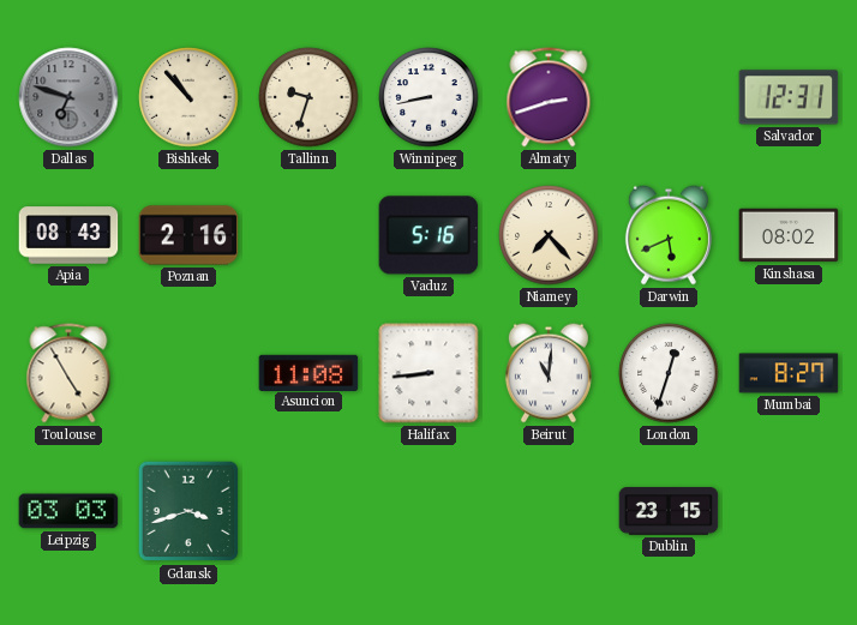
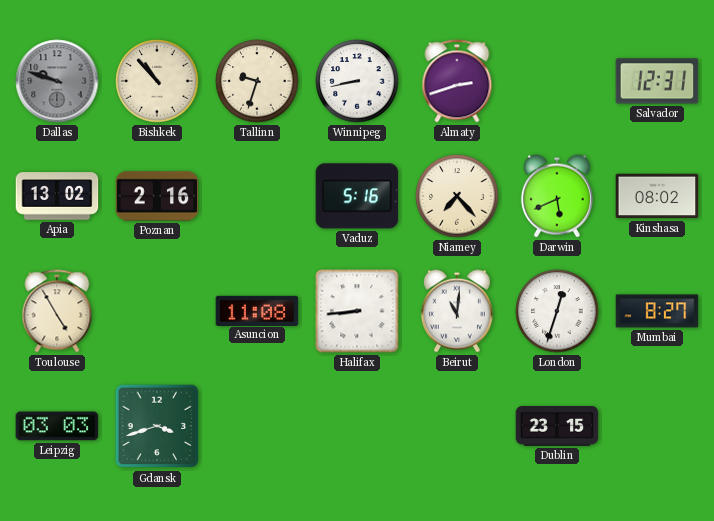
Dallas: 6:48 -> 9:48
Apia: 08:43 -> 13:02
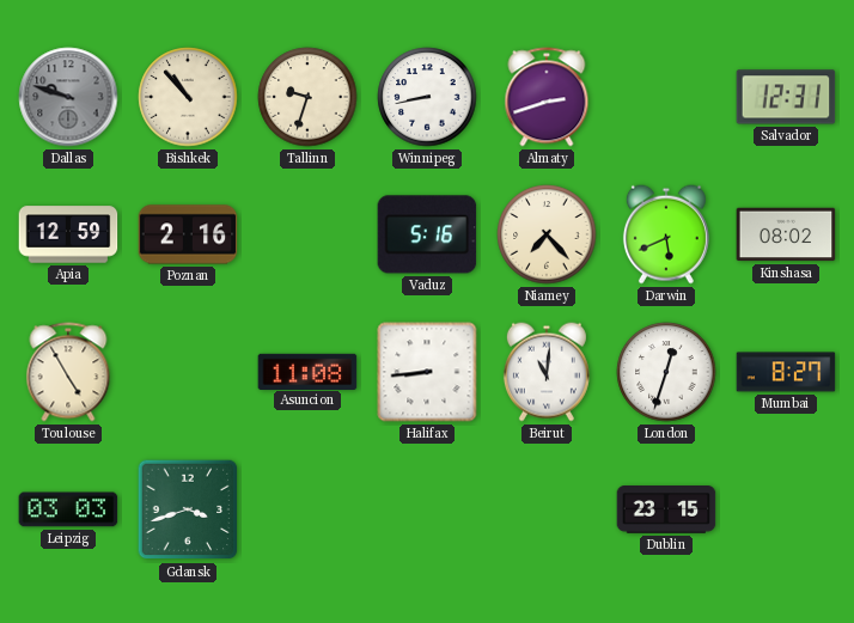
Apia: 13:02 -> 12:59
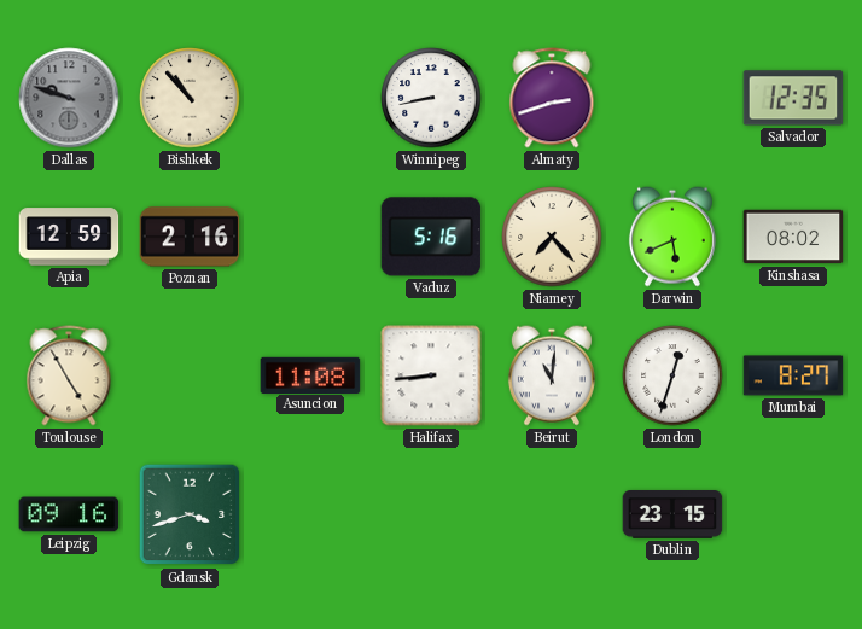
Tallinn: 9:33 -> none
Salvador: 12:31 -> 12:35
Leipzig: 03:03 -> 09:16
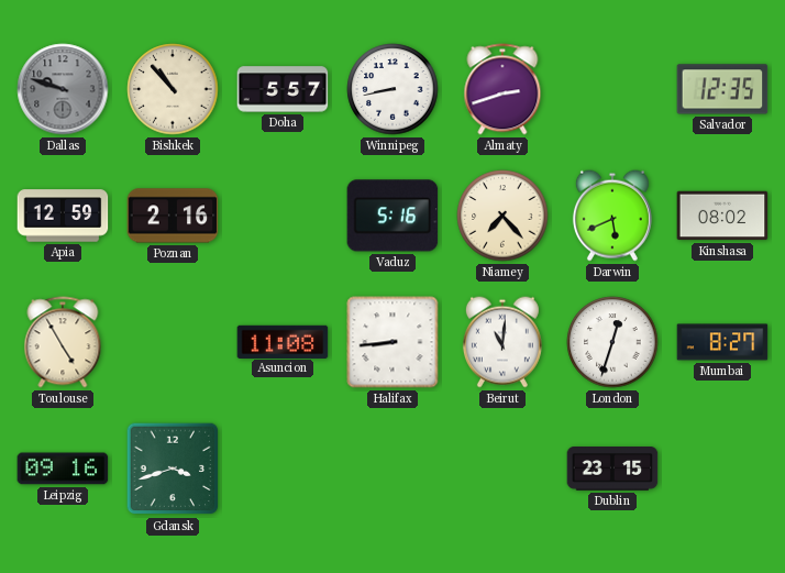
Doha: none -> 5:57
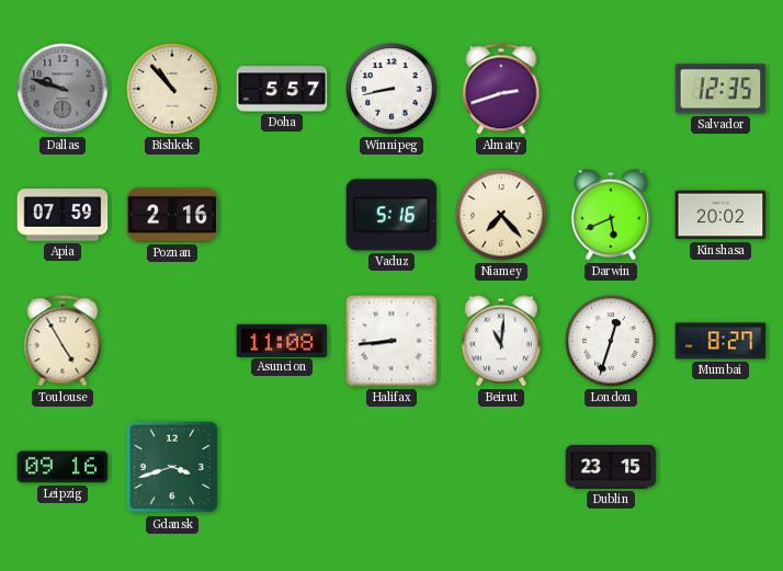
Apia: 12:59 -> 07:59
Kinshasa: 08:02 -> 20:02
